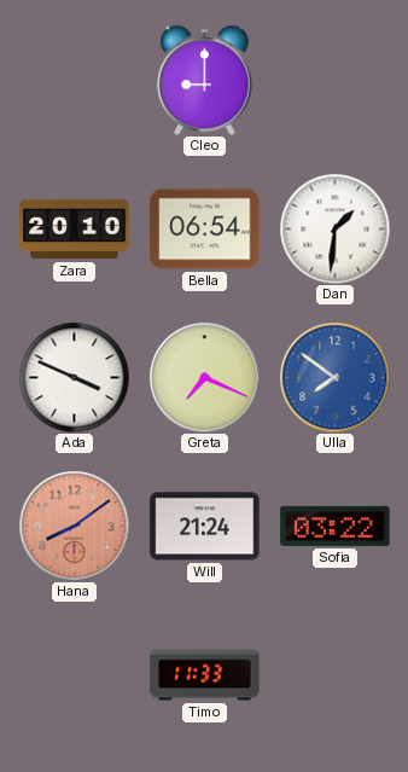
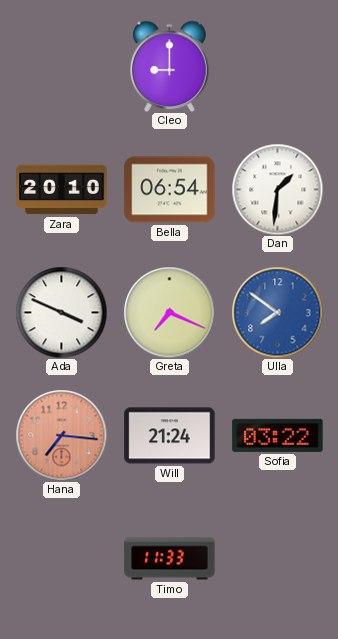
Hana: 8:09 -> 7:16
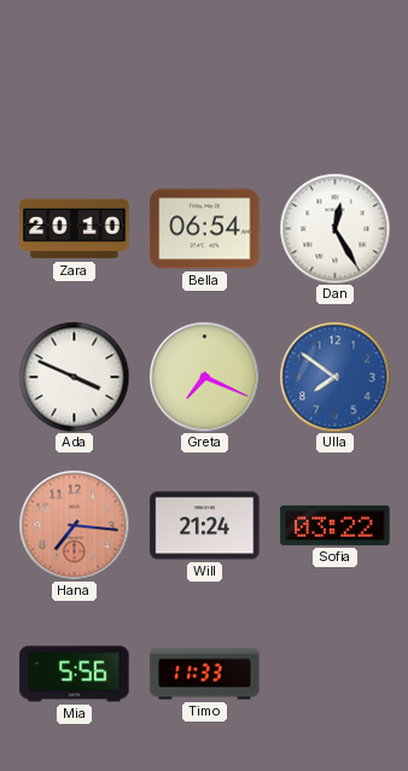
Cleo: 9:00 -> none
Dan: 1:31 -> 12:25
Mia: none -> 5:56
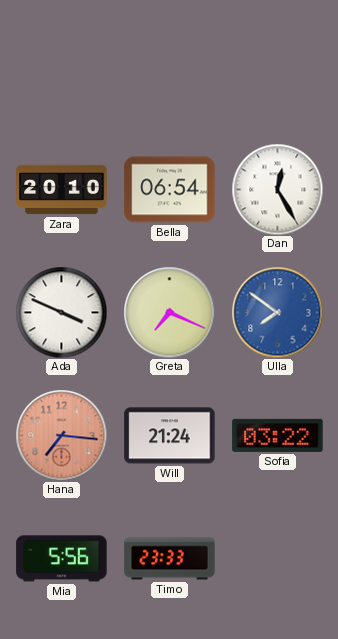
Timo: 11:33 -> 23:33
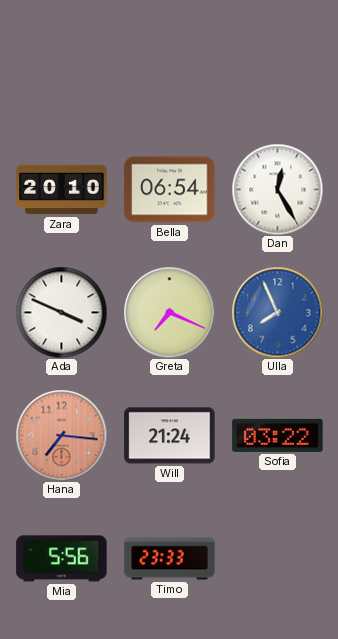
Ulla: 7:51 -> 7:56
